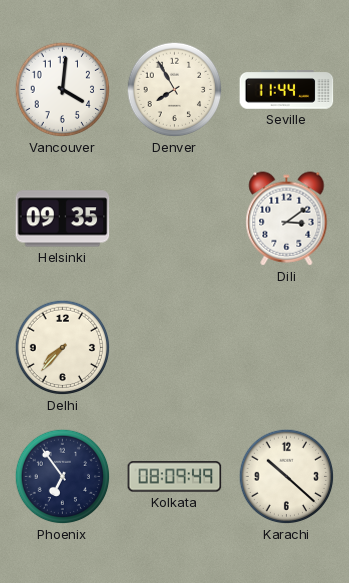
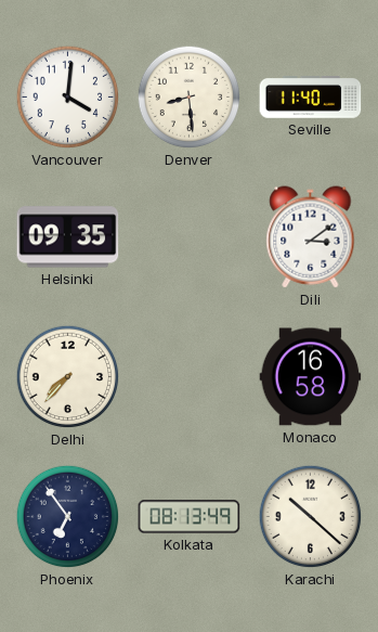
Denver: 7:55 -> 8:29
Seville: 11:44 -> 11:40
Monaco: none -> 16:58
Kolkata: 08:09 -> 08:13
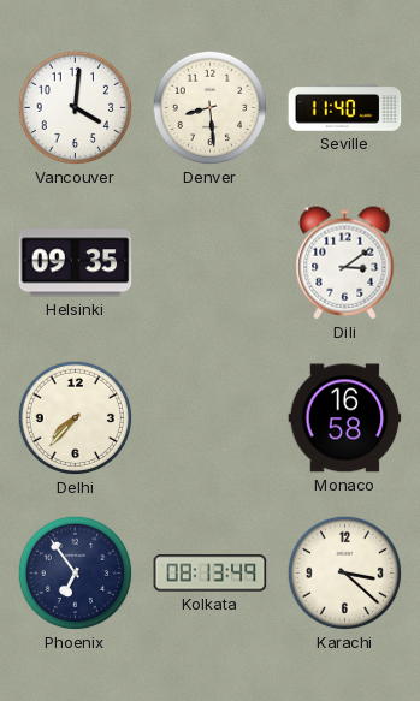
Karachi: 10:22 -> 3:22
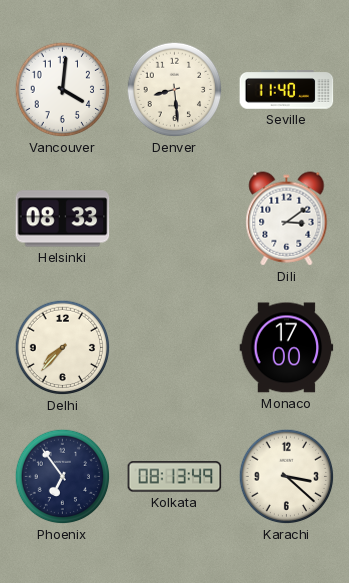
Helsinki: 09:35 -> 08:33
Monaco: 16:58 -> 17:00
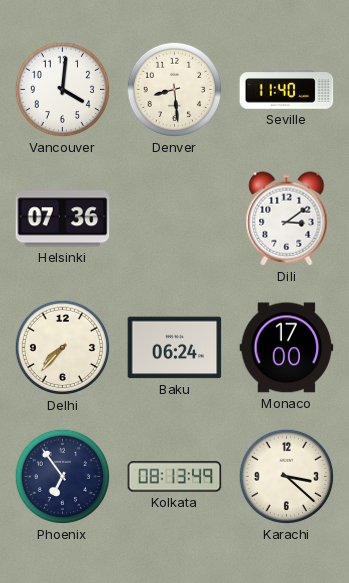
Helsinki: 08:33 -> 07:36
Baku: none -> 06:24
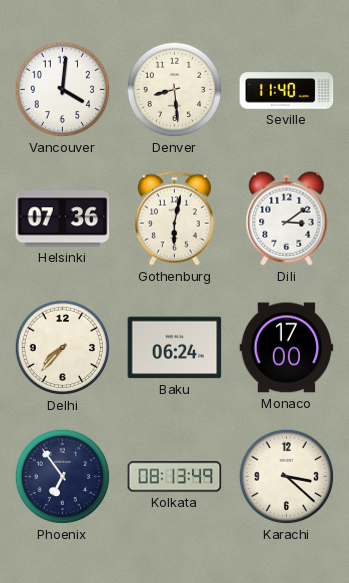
Gothenburg: none -> 6:02
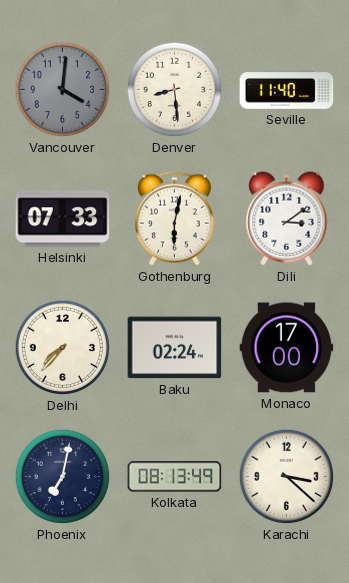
Vancouver dial: white -> grey
Helsinki: 07:36 -> 07:33
Baku: 06:24 -> 02:24
Phoenix: 6:54 -> 7:02
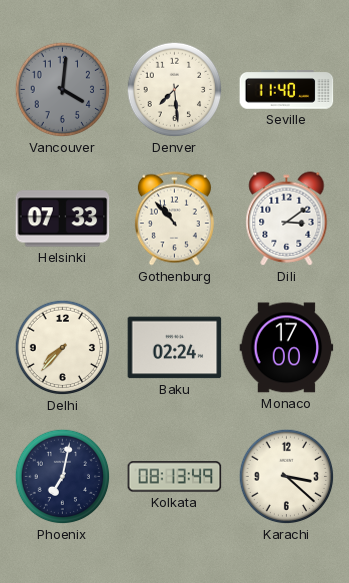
Denver: 8:29 -> 7:29
Gothenburg: 6:02 -> 10:53
